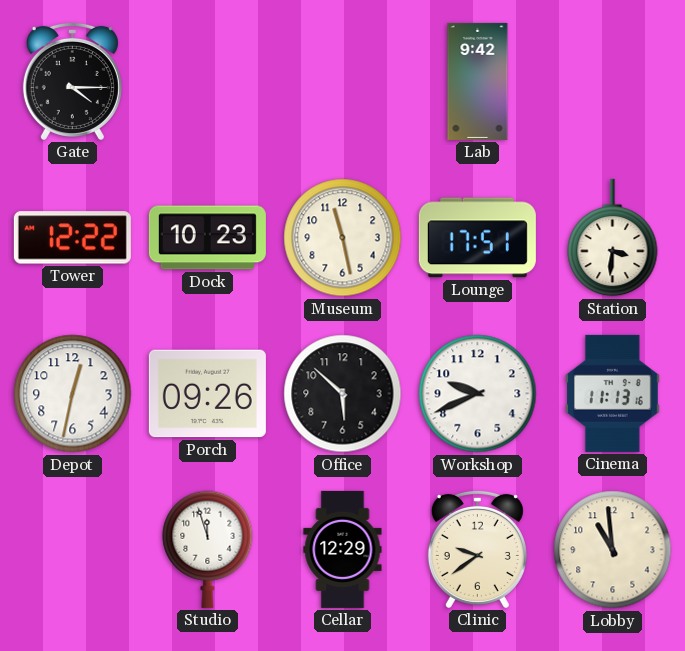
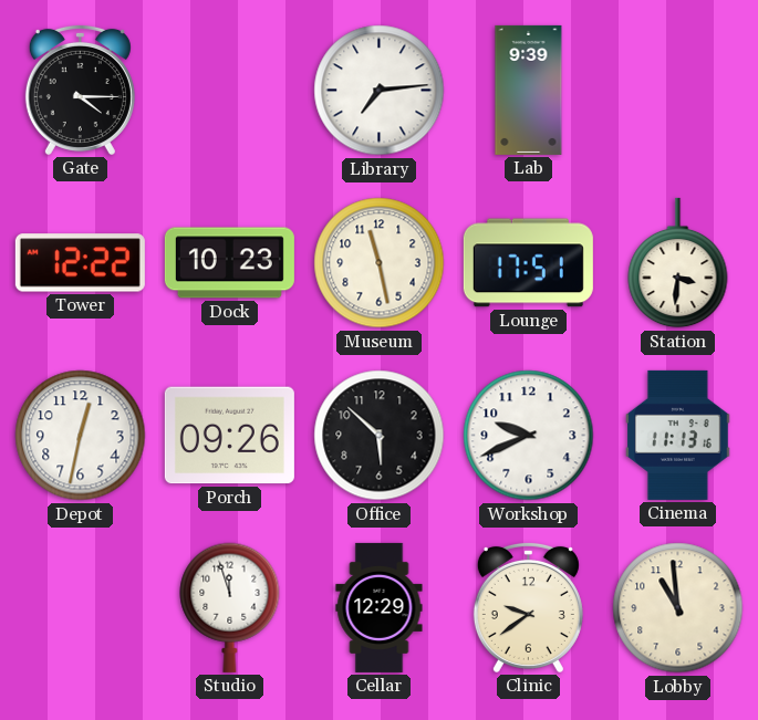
Library: none -> 7:14
Lab: 9:42 -> 9:39
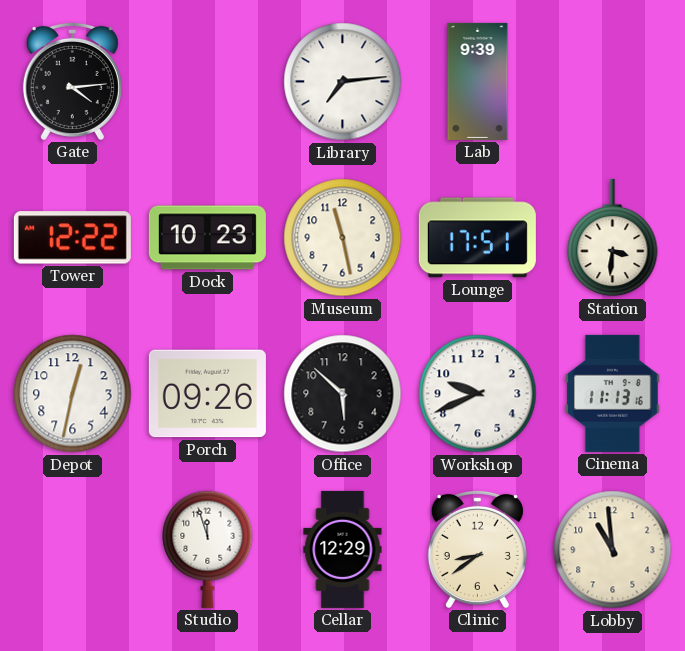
Gate: 4:15 -> 4:14
Clinic: 9:39 -> 8:39
